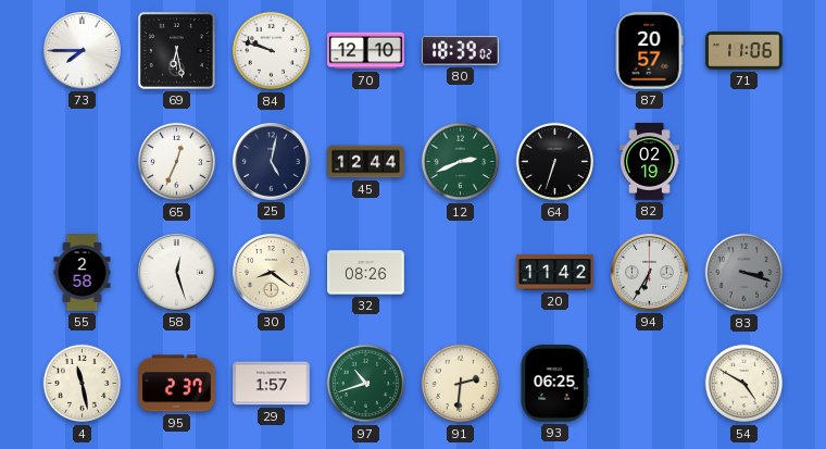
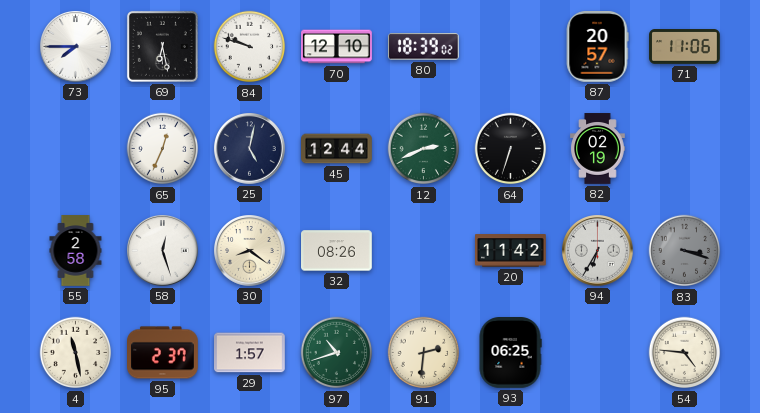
54: 4:50 -> 4:46
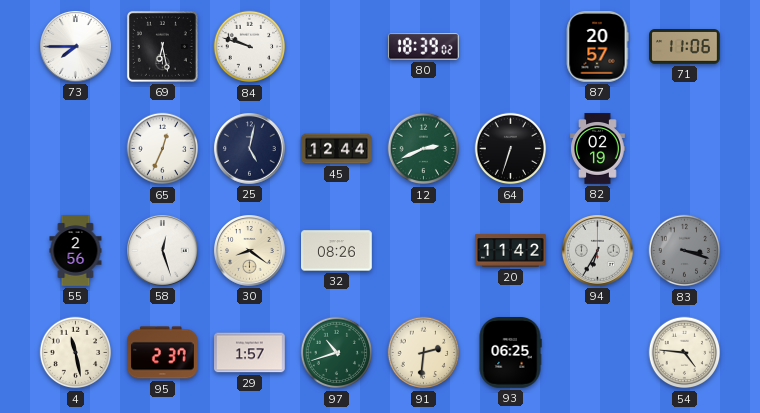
70: 12:10 -> none
55: 2:58 -> 2:56
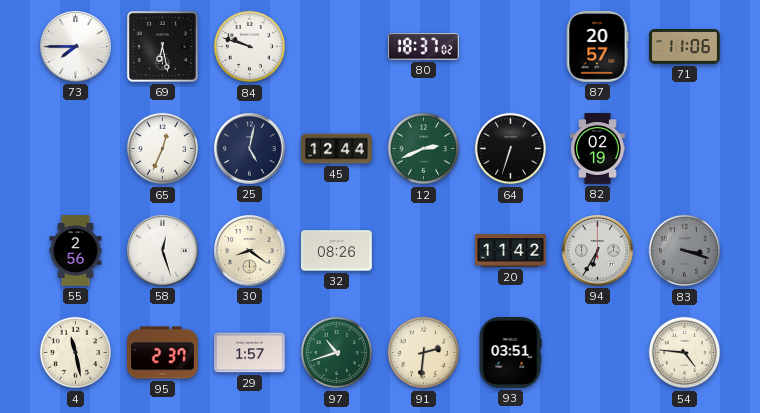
80: 18:39 -> 18:37
93: 06:25 -> 03:51
